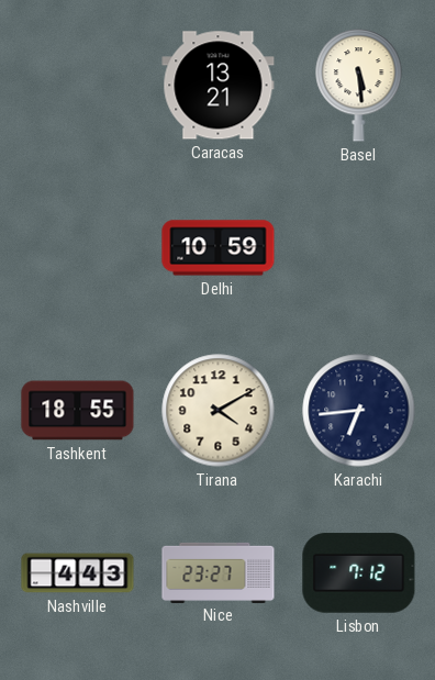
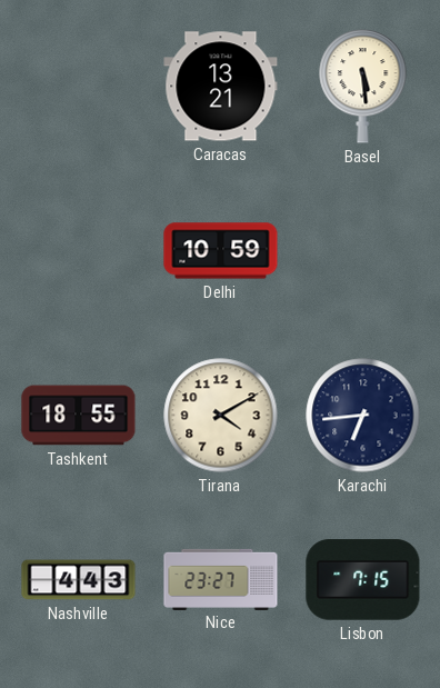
Lisbon: 7:12 -> 7:15
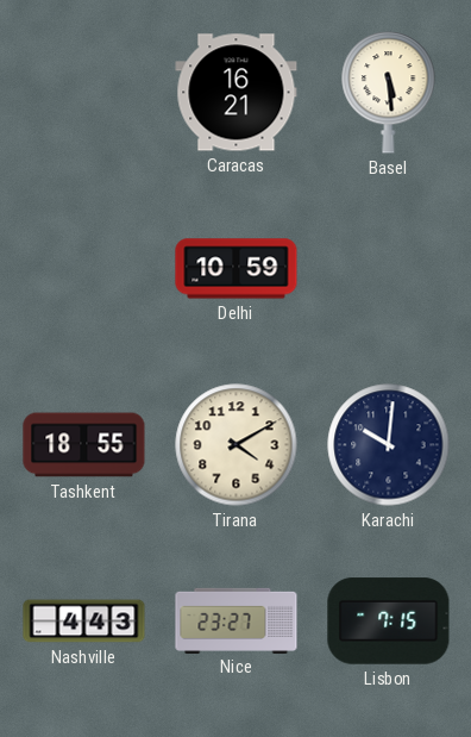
Caracas: 13:21 -> 16:21
Karachi: 6:44 -> 10:01
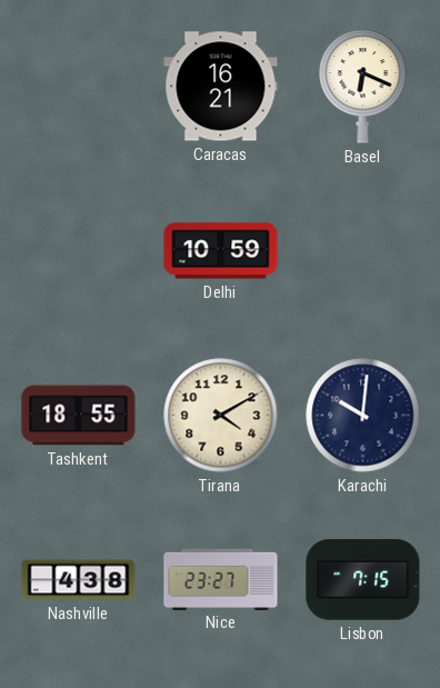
Basel: 5:29 -> 6:19
Nashville: 4:43 -> 4:38
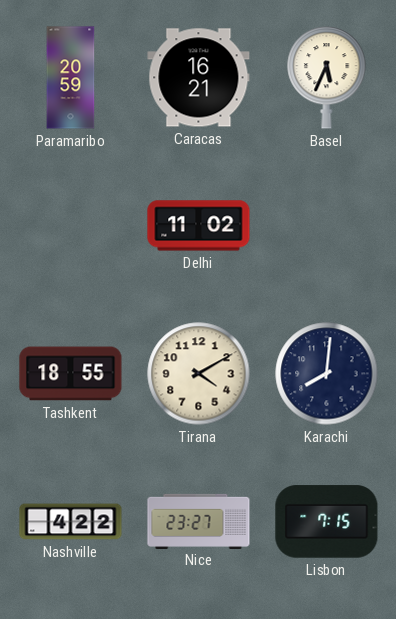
Paramaribo: none -> 20:59
Basel: 6:19 -> 5:34
Delhi: 10:59 -> 11:02
Karachi: 10:01 -> 8:01
Nashville: 4:38 -> 4:22
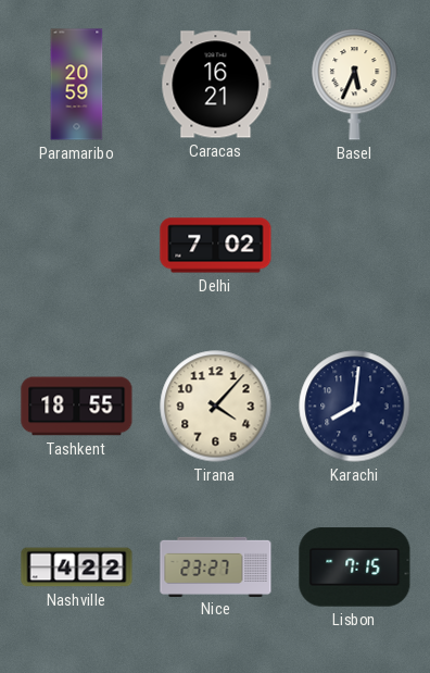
Delhi: 11:02 -> 7:02
Tirana: 4:10 -> 4:07
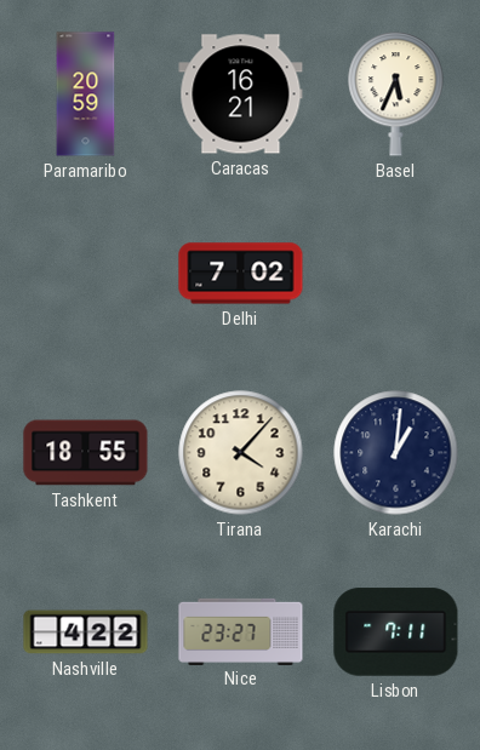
Karachi: 8:01 -> 1:01
Lisbon: 7:15 -> 7:11
